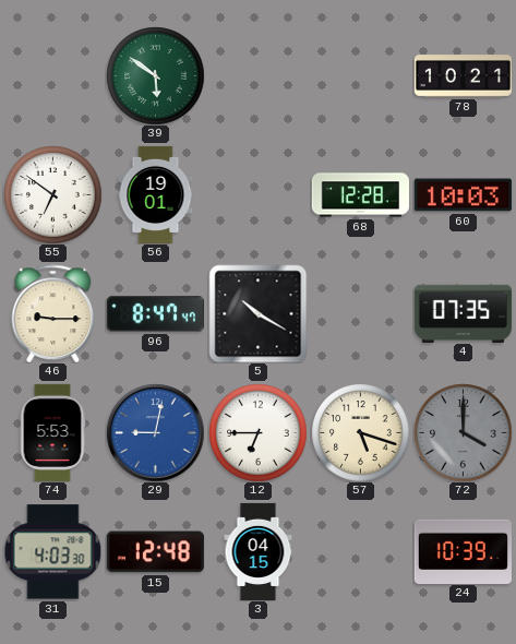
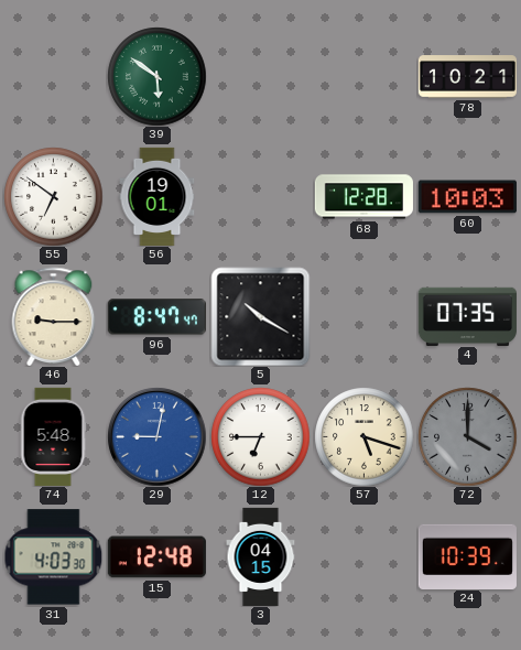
74: 5:53 -> 5:48
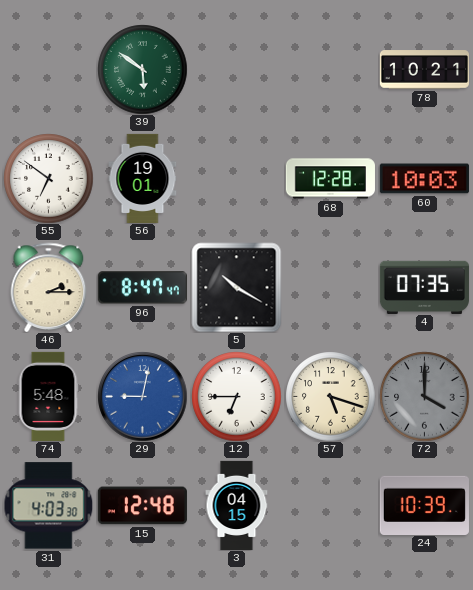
46: 9:15 -> 2:15
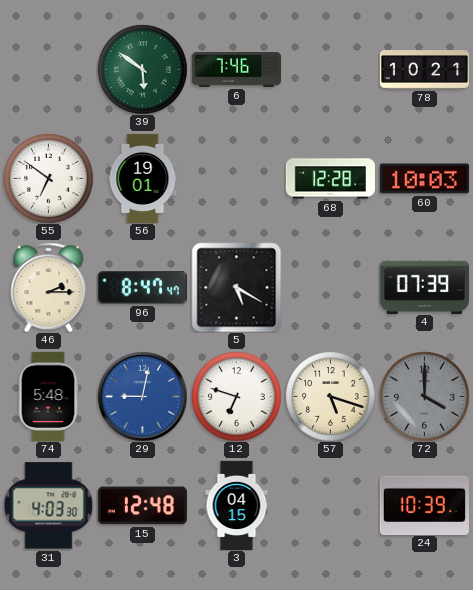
6: none -> 7:46
5: 10:20 -> 5:20
4: 07:35 -> 07:39
12: 6:45 -> 6:48
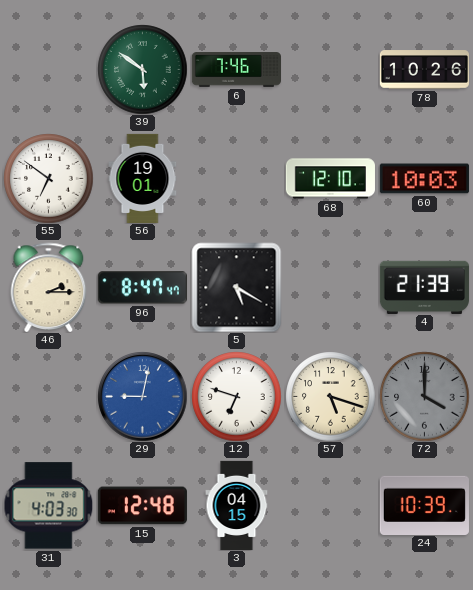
78: 10:21 -> 10:26
68: 12:28 -> 12:10
4: 07:39 -> 21:39
74: 5:48 -> none
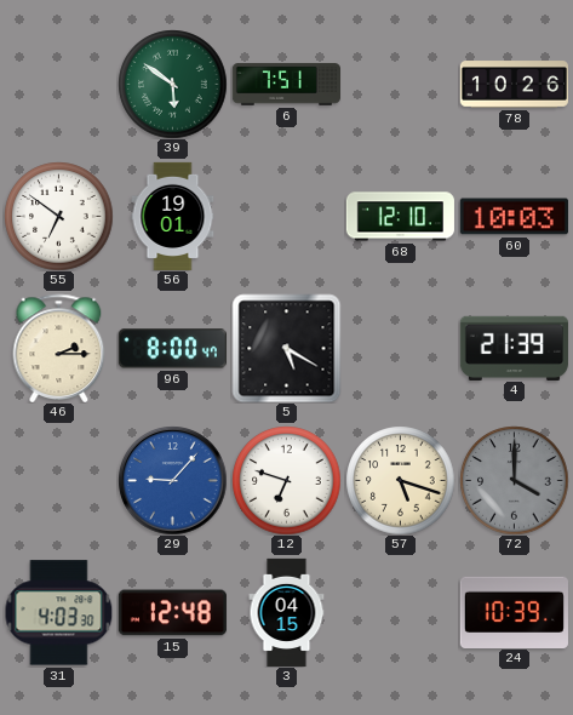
6: 7:46 -> 7:51
96: 8:47 -> 8:00
29: 9:02 -> 9:07
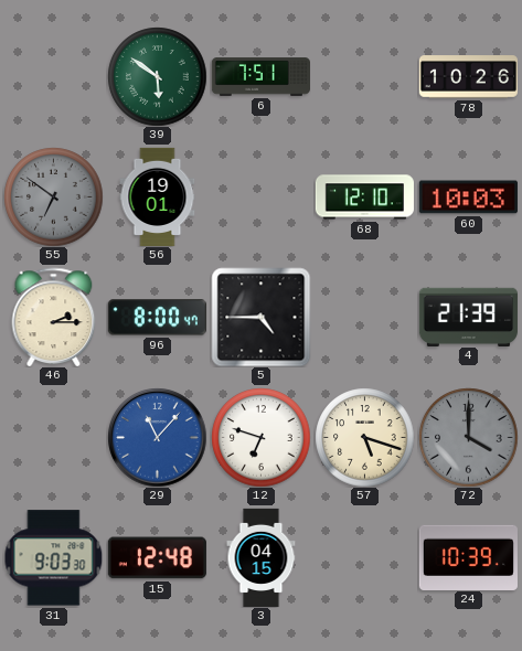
55 dial: white -> grey
5: 5:20 -> 4:45
29: 9:07 -> 11:07
31: 4:03 -> 9:03
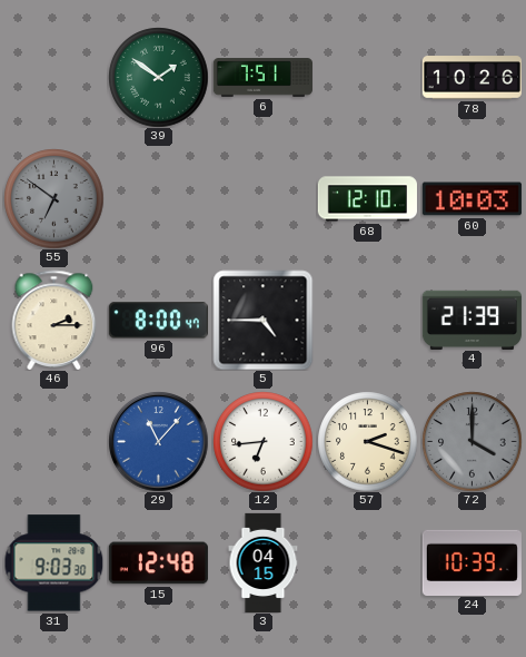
39: 5:51 -> 1:51
56: 19:01 -> none
12: 6:48 -> 6:44
57: 5:18 -> 2:18
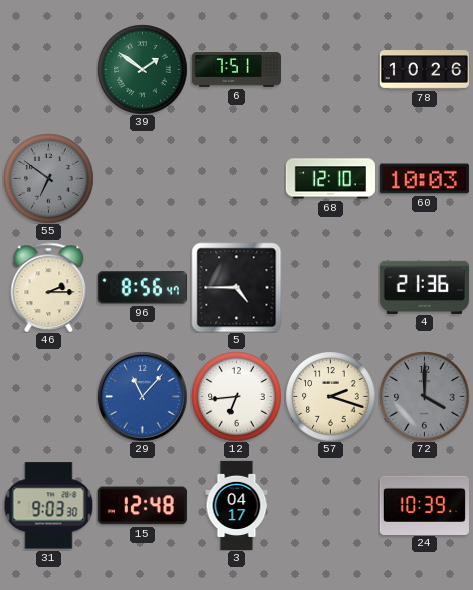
96: 8:00 -> 8:56
4: 21:39 -> 21:36
3: 04:15 -> 04:17
